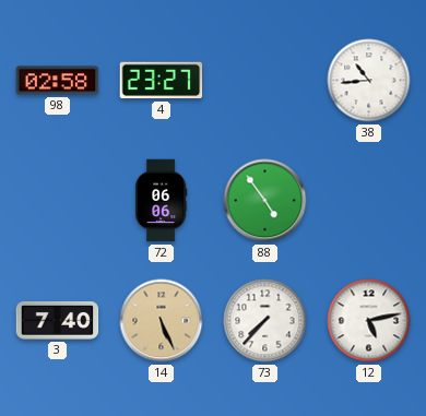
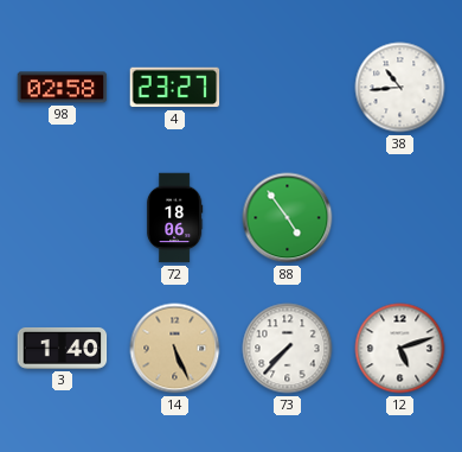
72: 06:06 -> 18:06
3: 7:40 -> 1:40
12: 5:13 -> 5:12
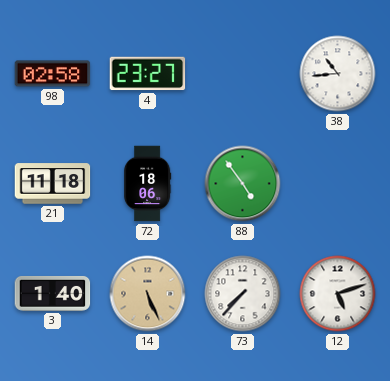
21: none -> 11:18
